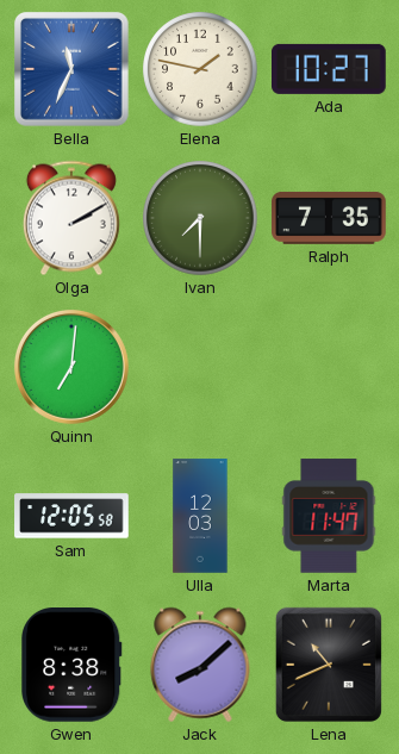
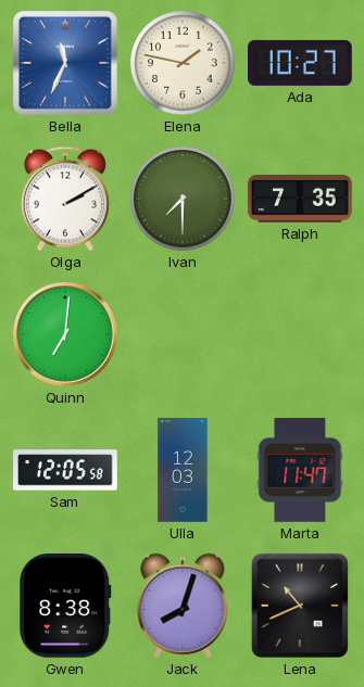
Jack: 8:08 -> 8:03
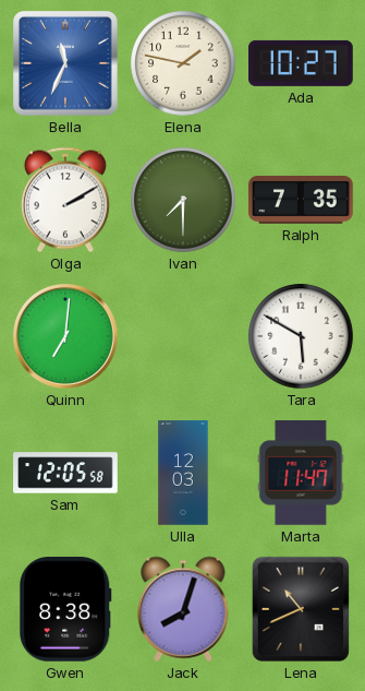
Tara: none -> 5:50
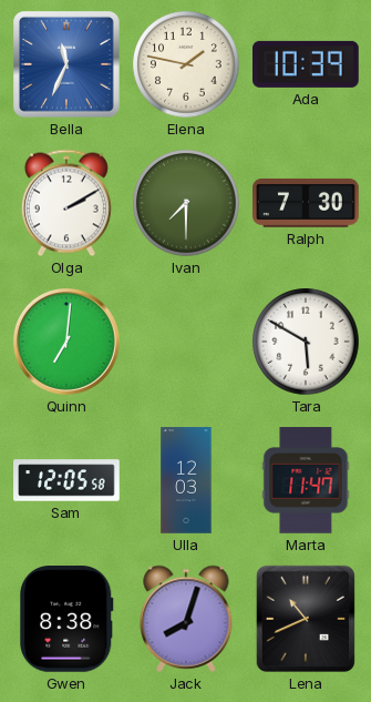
Ada: 10:27 -> 10:39
Ralph: 7:35 -> 7:30
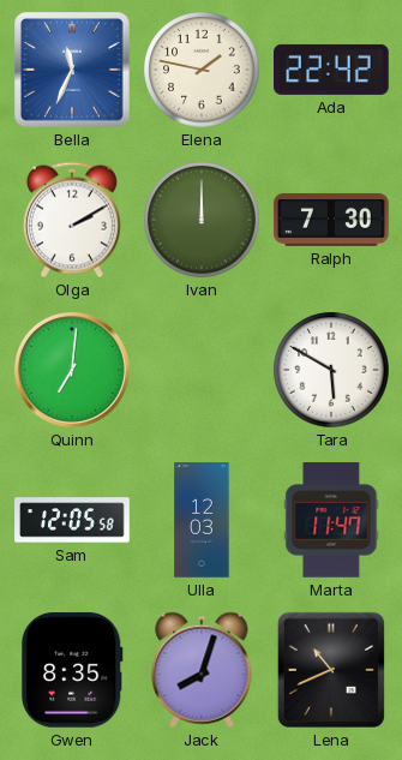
Ada: 10:39 -> 22:42
Ivan: 7:30 -> 12:00
Gwen: 8:38 -> 8:35
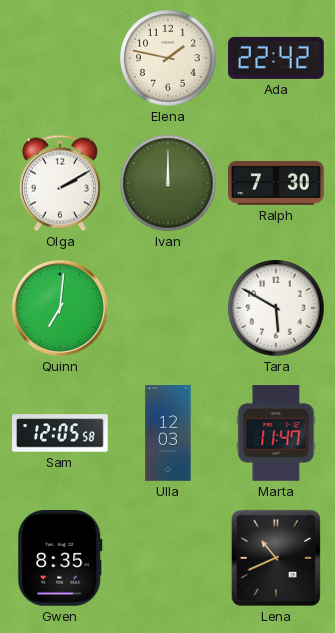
Bella: 11:34 -> none
Jack: 8:03 -> none
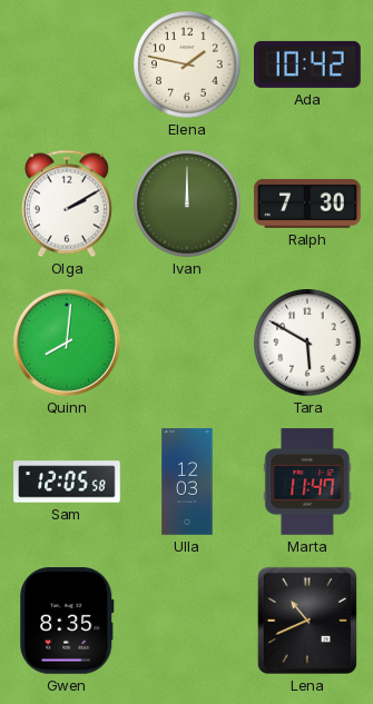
Ada: 22:42 -> 10:42
Quinn: 7:01 -> 8:01
